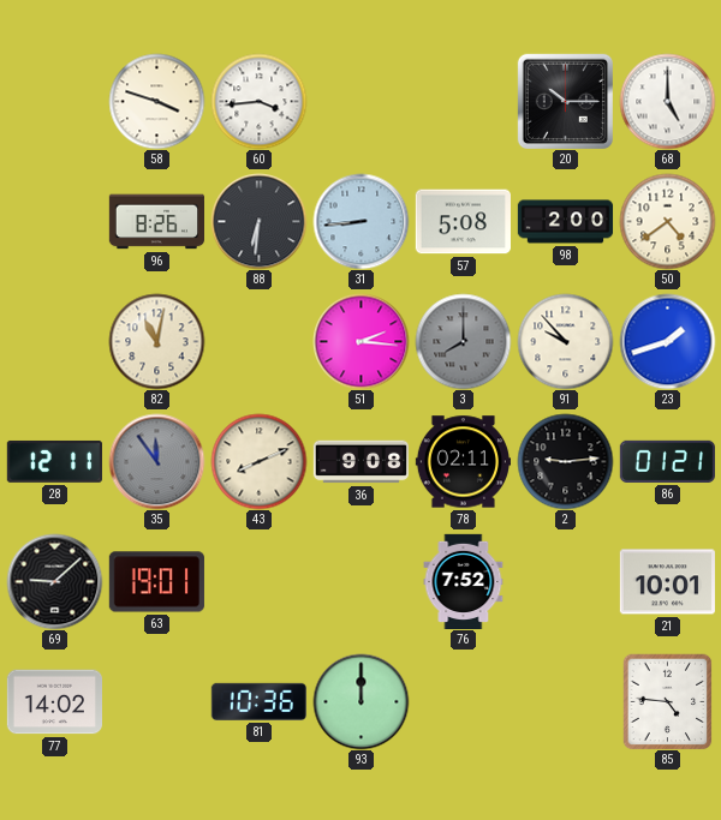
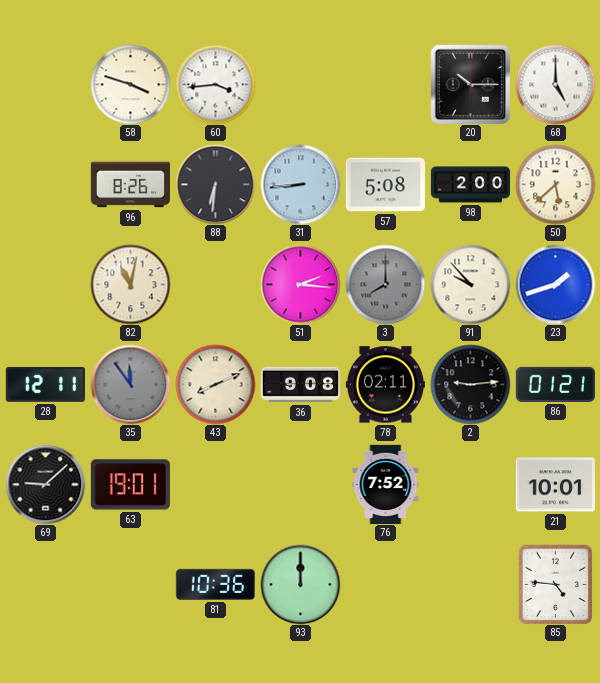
50: 4:39 -> 5:38
77: 14:02 -> none
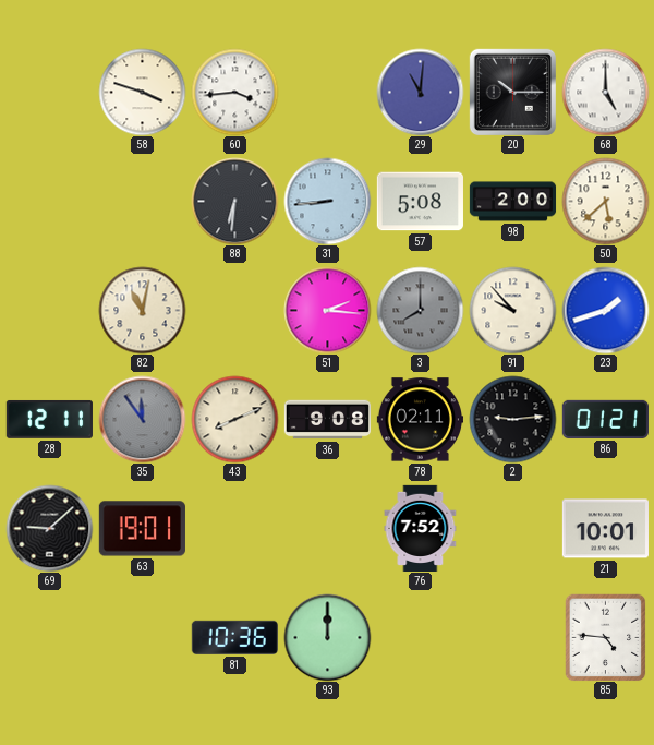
29: none -> 11:01
96: 8:26 -> none
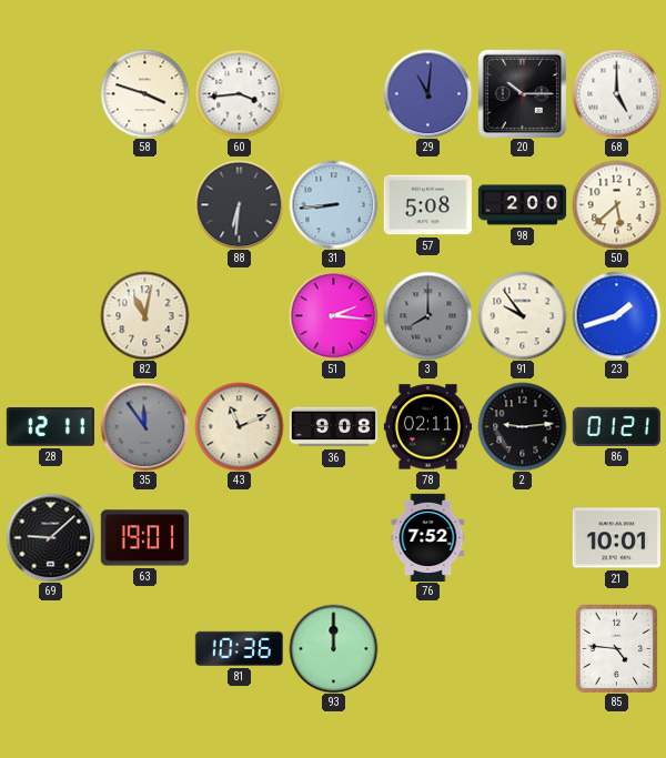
91: 9:53 -> 9:54
43: 8:11 -> 11:11
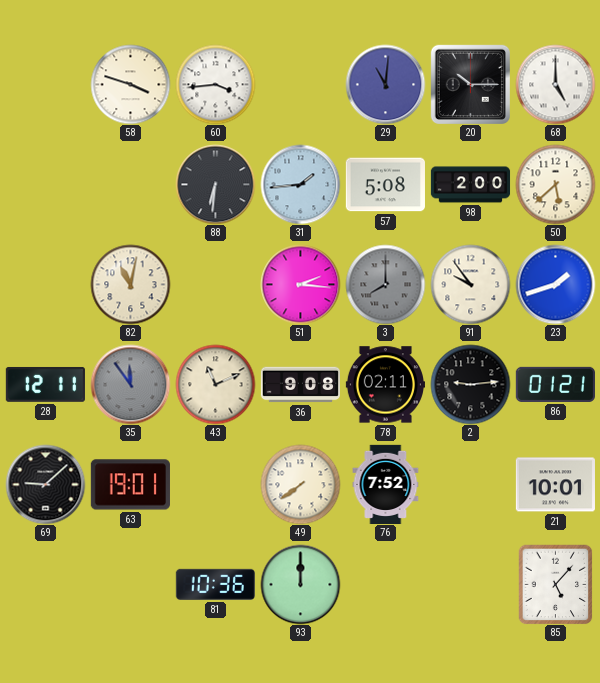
31: 8:44 -> 1:44
49: none -> 7:39
85: 4:46 -> 5:07
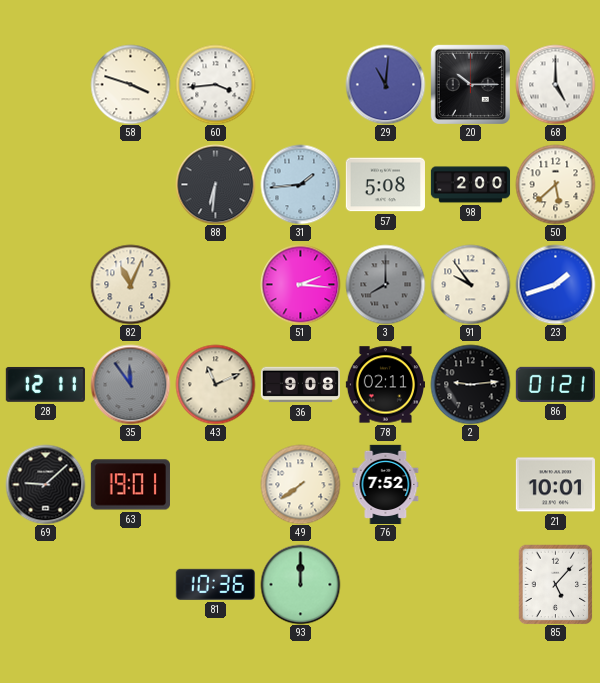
82: 11:02 -> 11:04
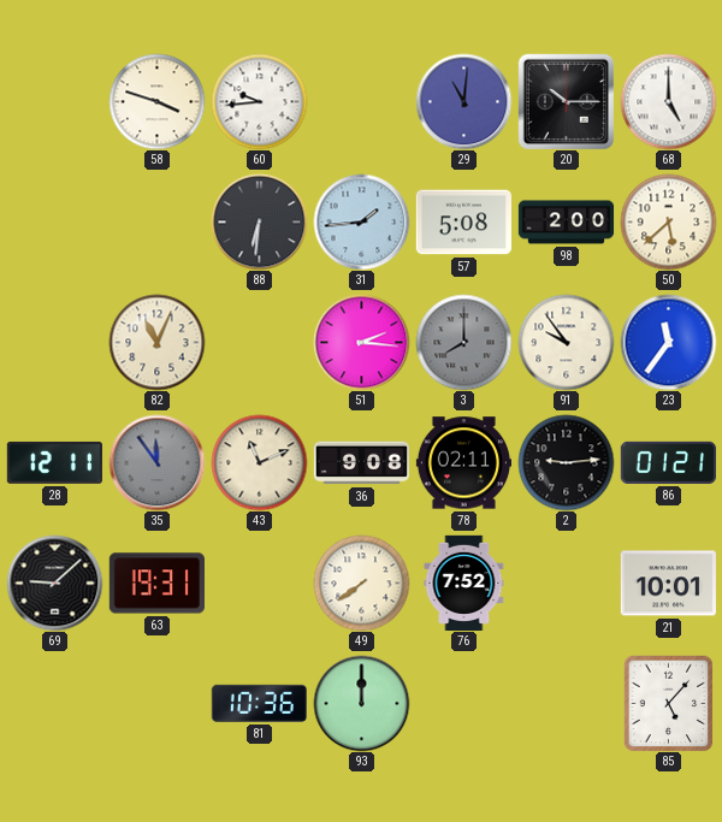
60: 3:44 -> 9:44
23: 1:42 -> 11:36
63: 19:01 -> 19:31
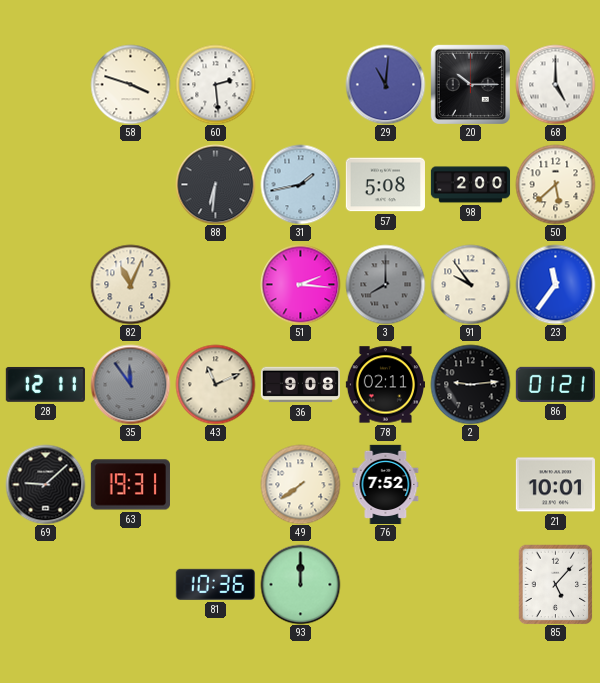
60: 9:44 -> 2:29
31: 1:44 -> 1:43
